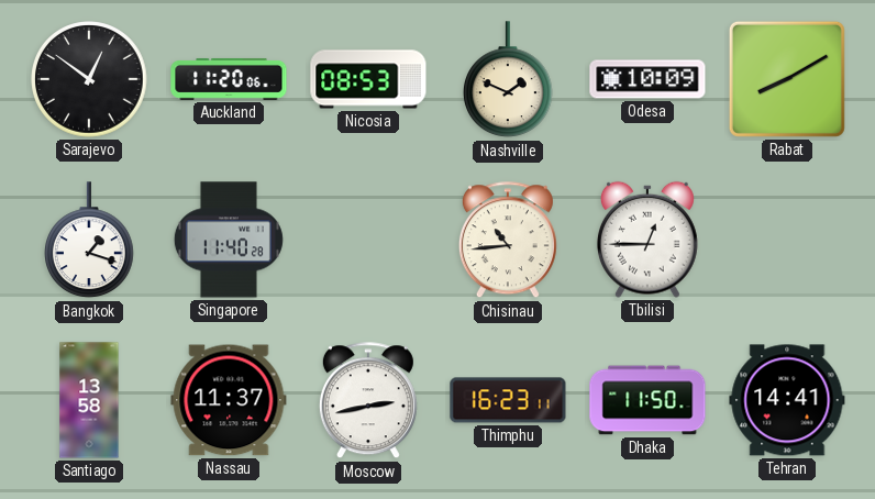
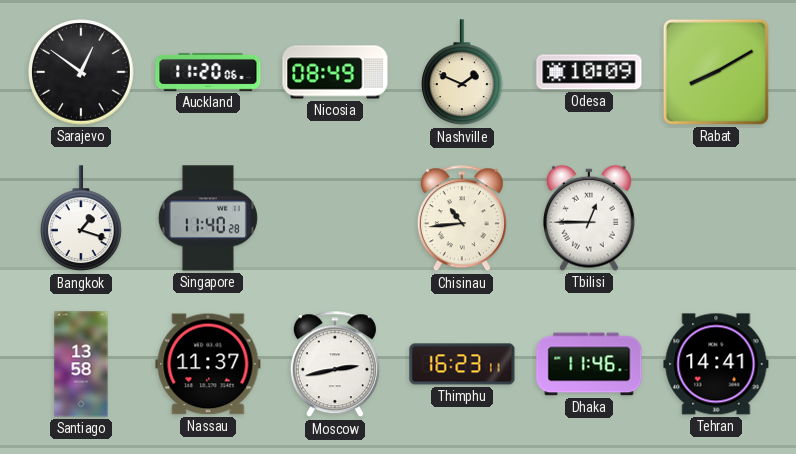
Nicosia: 08:53 -> 08:49
Dhaka: 11:50 -> 11:46
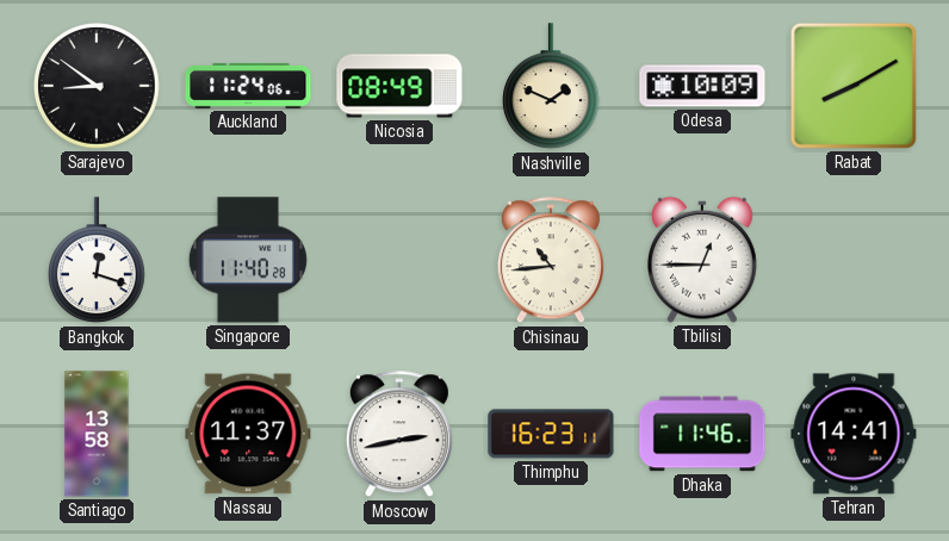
Sarajevo: 12:51 -> 8:51
Auckland: 11:20 -> 11:24
Bangkok: 1:18 -> 12:18
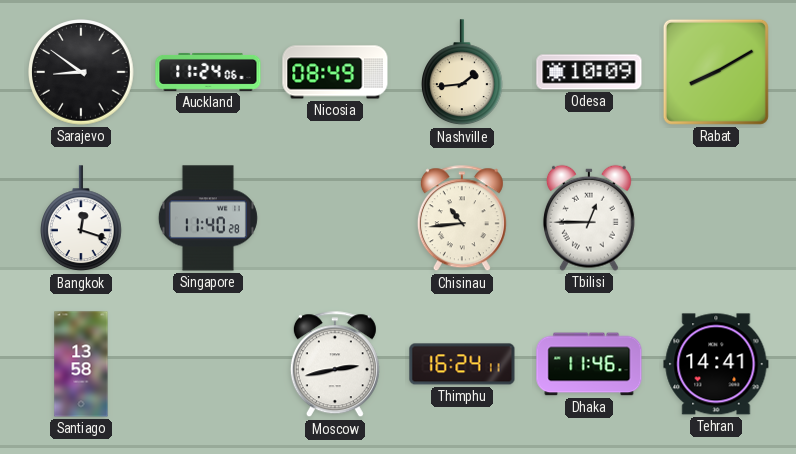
Nashville: 1:49 -> 1:44
Nassau: 11:37 -> none
Thimphu: 16:23 -> 16:24
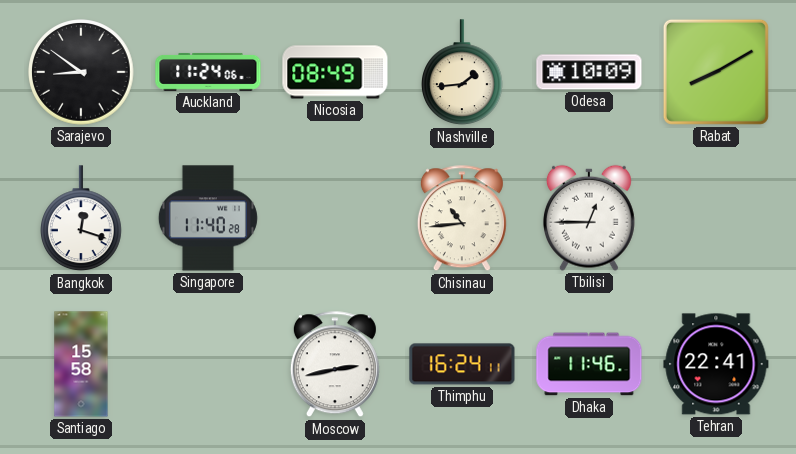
Santiago: 13:58 -> 15:58
Tehran: 14:41 -> 22:41
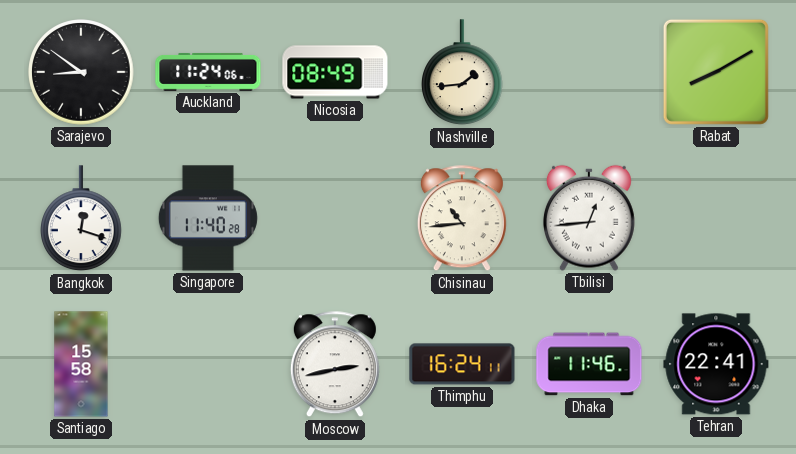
Odesa: 10:09 -> none
Tbilisi: 12:45 -> 12:44
